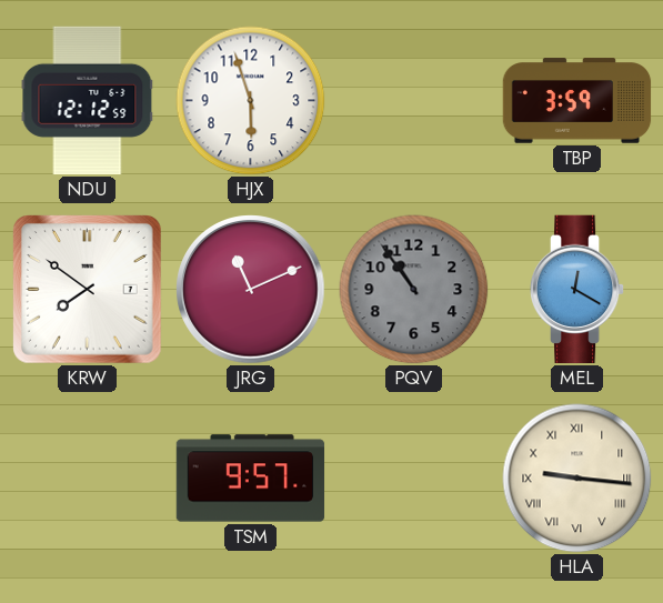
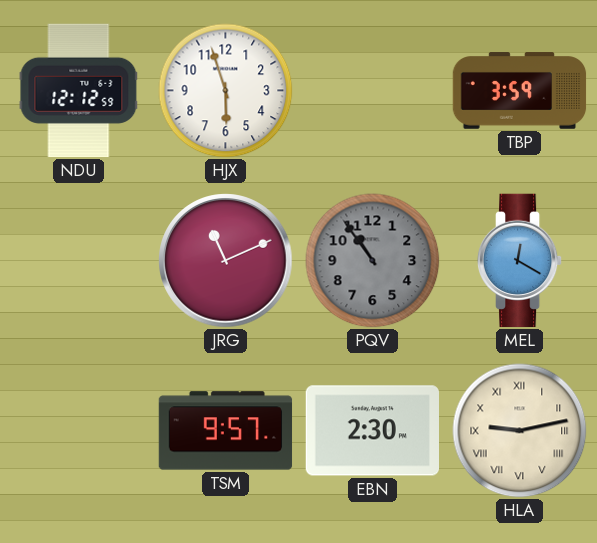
KRW: 7:51 -> none
EBN: none -> 2:30
HLA: 9:16 -> 9:13
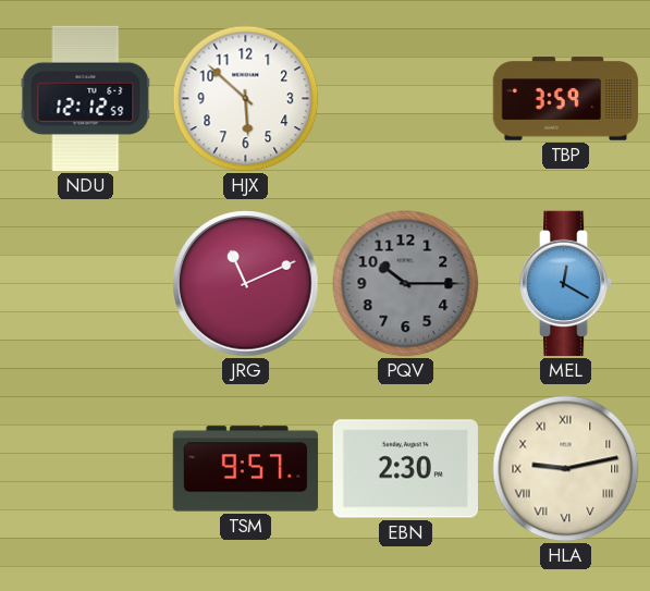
HJX: 5:57 -> 5:52
PQV: 10:54 -> 10:15
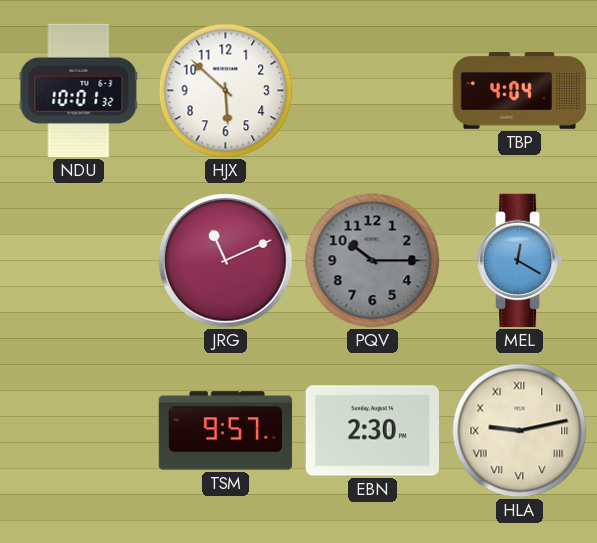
NDU: 12:12 -> 10:01
TBP: 3:59 -> 4:04
